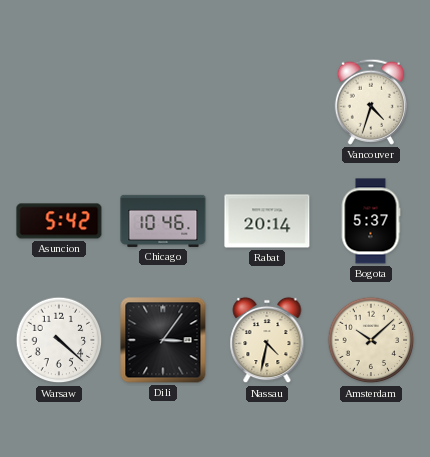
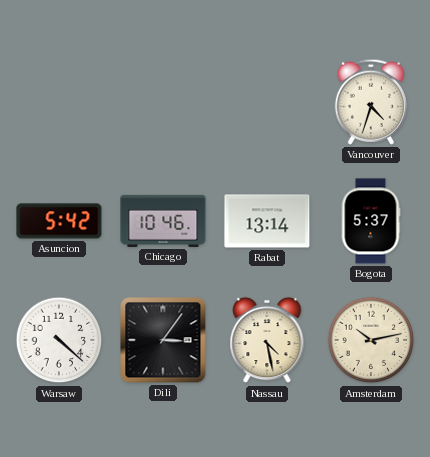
Rabat: 20:14 -> 13:14
Nassau: 4:32 -> 4:28
Amsterdam: 10:08 -> 10:13
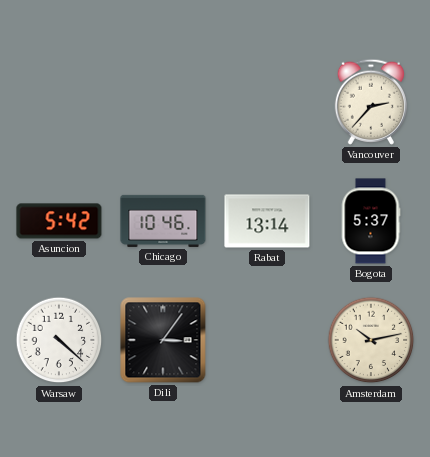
Vancouver: 4:33 -> 2:37
Nassau: 4:28 -> none
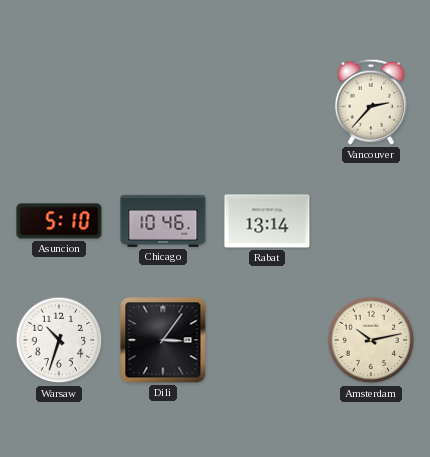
Asuncion: 5:42 -> 5:10
Bogota: 5:37 -> none
Warsaw: 4:22 -> 10:33
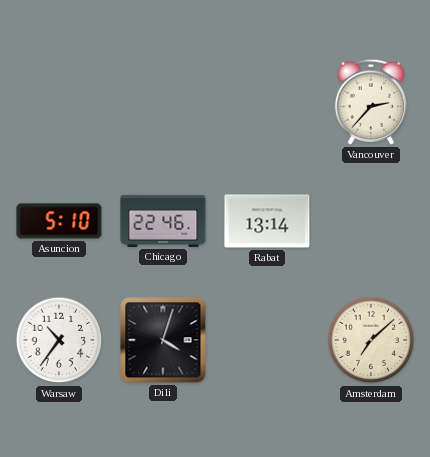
Chicago: 10:46 -> 22:46
Warsaw: 10:33 -> 10:36
Dili: 3:06 -> 4:03
Amsterdam: 10:13 -> 7:08
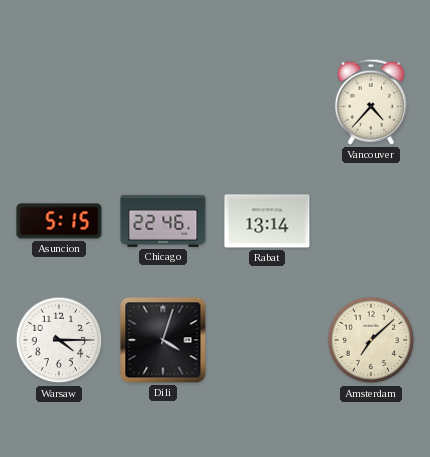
Vancouver: 2:37 -> 4:37
Asuncion: 5:10 -> 5:15
Warsaw: 10:36 -> 4:15
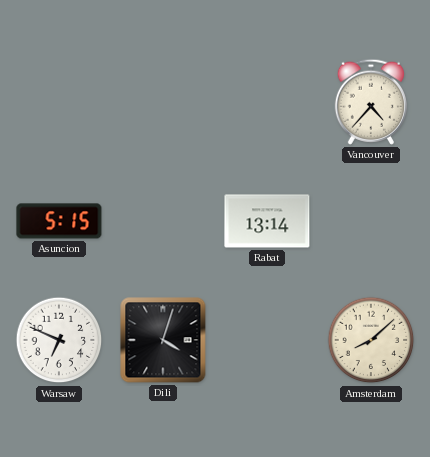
Chicago: 22:46 -> none
Warsaw: 4:15 -> 6:49
Amsterdam: 7:08 -> 8:08
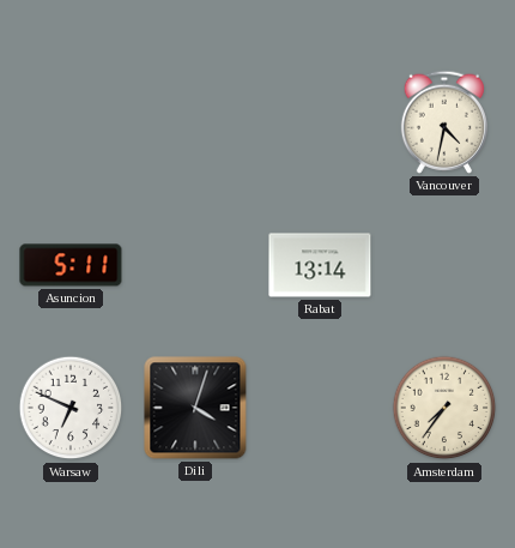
Vancouver: 4:37 -> 4:32
Asuncion: 5:15 -> 5:11
Amsterdam: 8:08 -> 7:36
